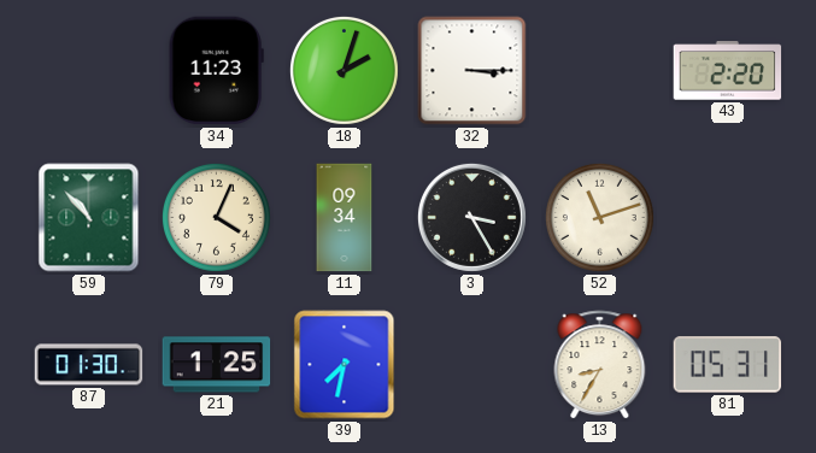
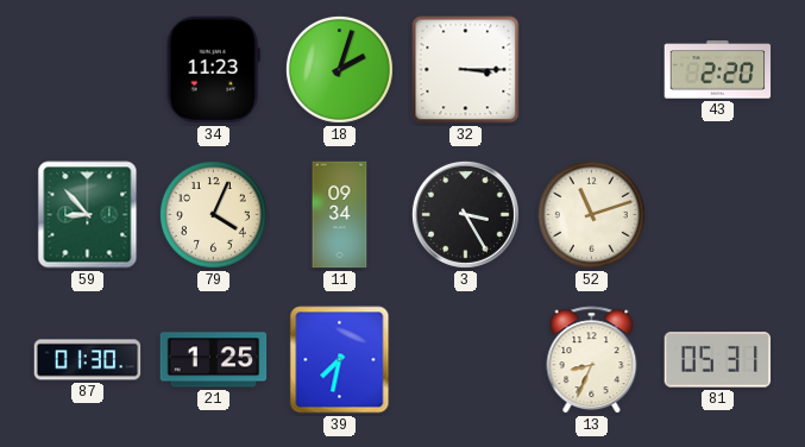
59: 10:53 -> 8:53
13: 8:35 -> 8:34
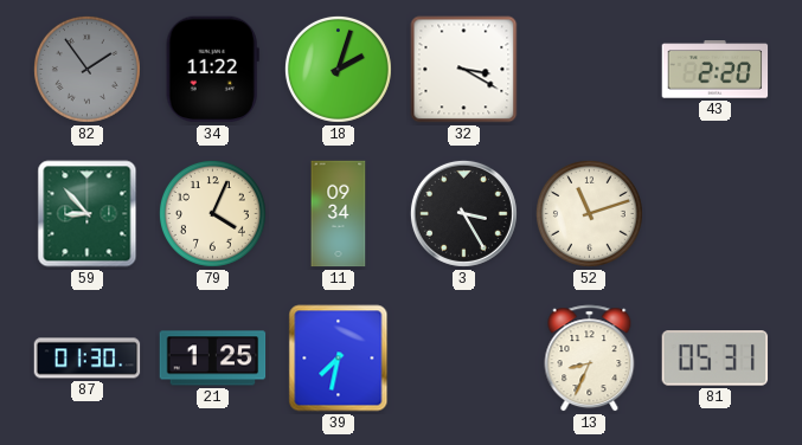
82: none -> 1:54
34: 11:23 -> 11:22
32: 3:15 -> 3:20
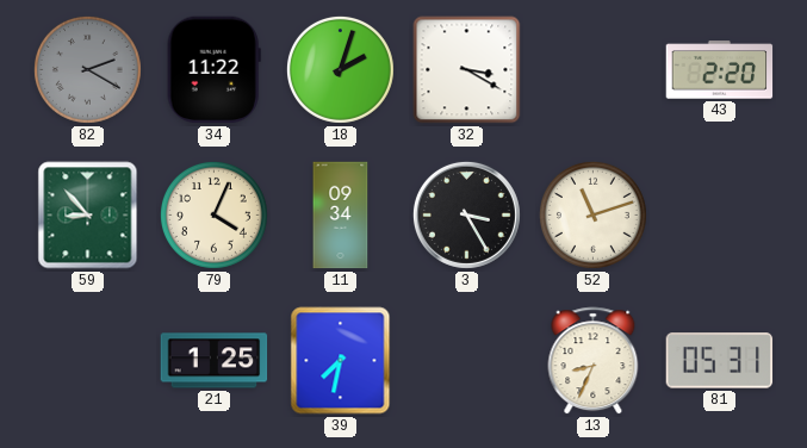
82: 1:54 -> 2:20
87: 01:30 -> none
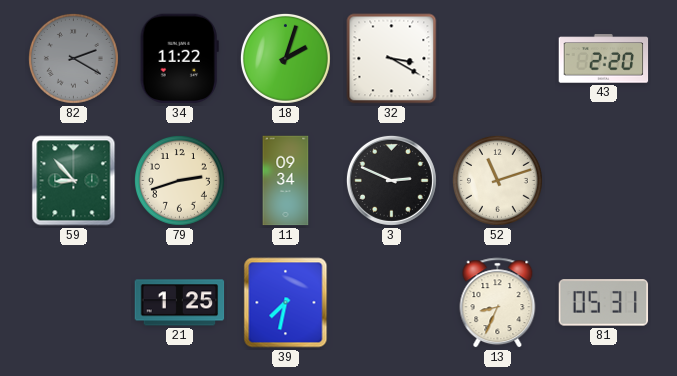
79: 4:04 -> 2:42
3: 3:25 -> 2:49
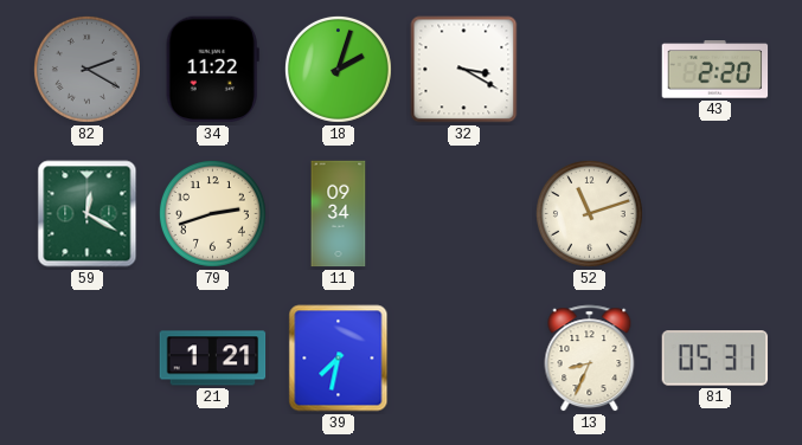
59: 8:53 -> 12:20
3: 2:49 -> none
21: 1:25 -> 1:21
